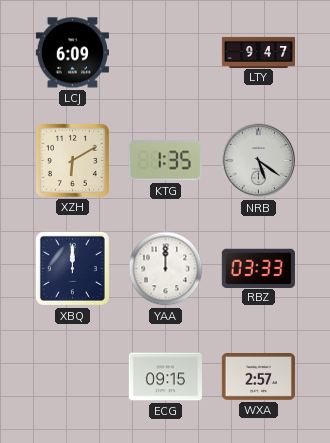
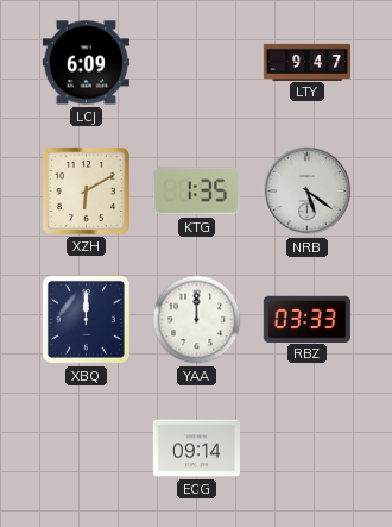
ECG: 09:15 -> 09:14
WXA: 2:57 -> none
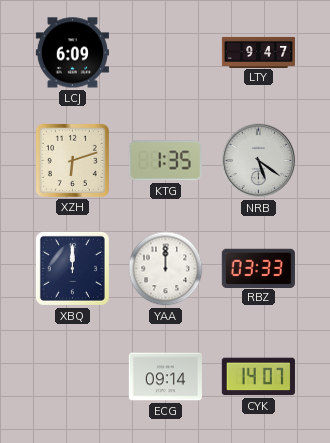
XZH: 6:10 -> 6:12
CYK: none -> 14:07
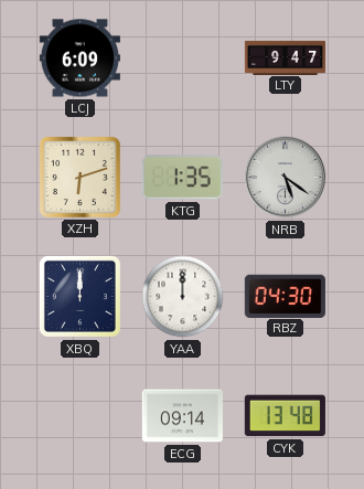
RBZ: 03:33 -> 04:30
CYK: 14:07 -> 13:48
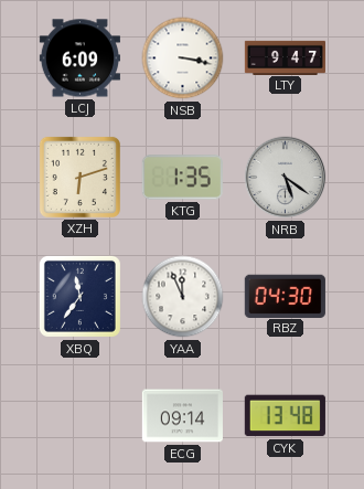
NSB: none -> 3:17
XBQ: 12:00 -> 11:36
YAA: 12:00 -> 11:56
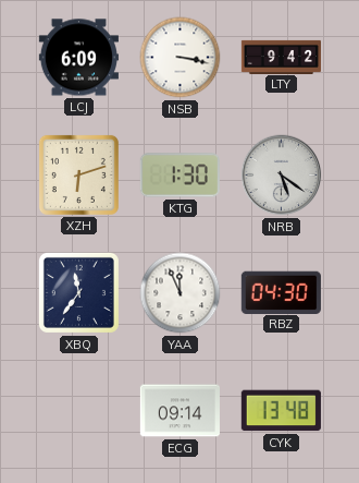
LTY: 9:47 -> 9:42
KTG: 1:35 -> 1:30
